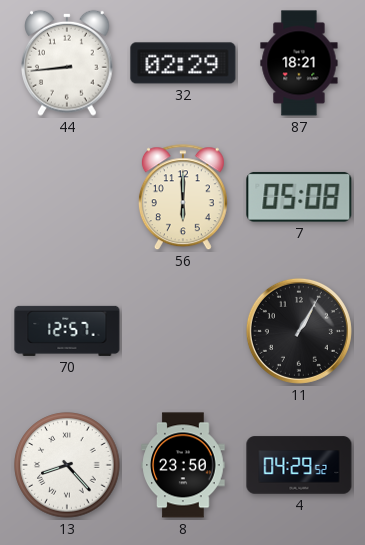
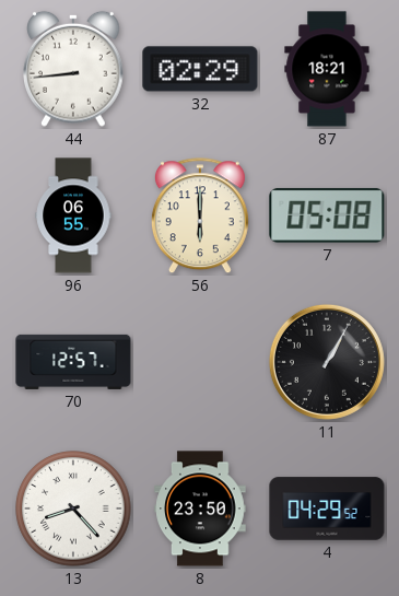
96: none -> 06:55
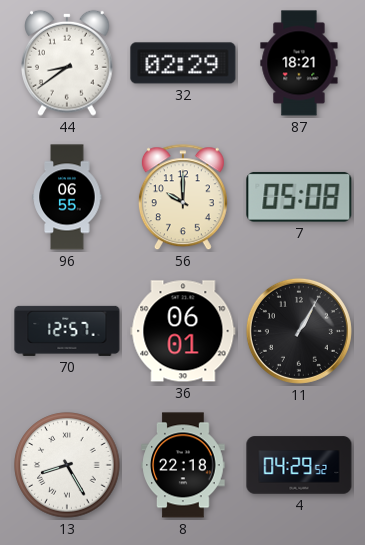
44: 8:44 -> 8:39
56: 6:00 -> 10:00
36: none -> 06:01
13: 8:23 -> 8:25
8: 23:50 -> 22:18
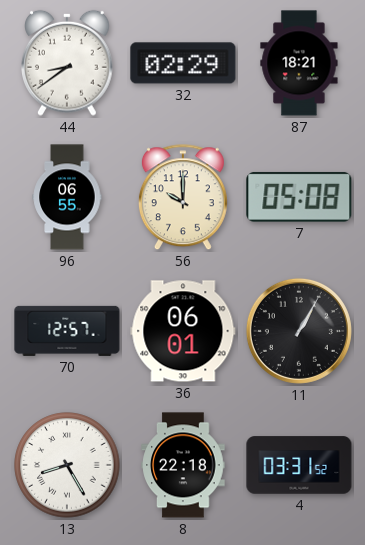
4: 04:29 -> 03:31
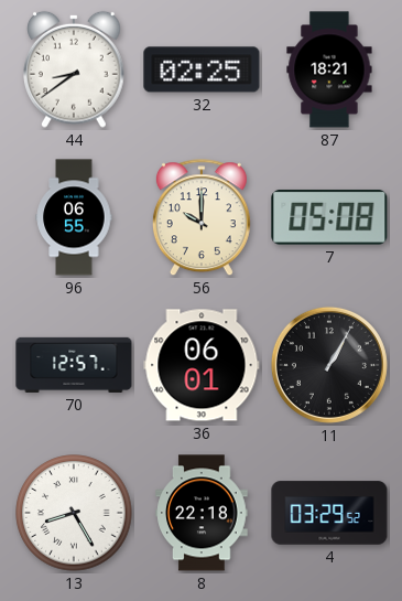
32: 02:29 -> 02:25
4: 03:31 -> 03:29
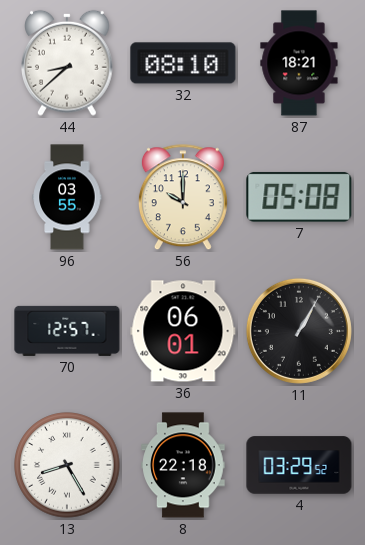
44: 8:39 -> 8:38
32: 02:25 -> 08:10
96: 06:55 -> 03:55
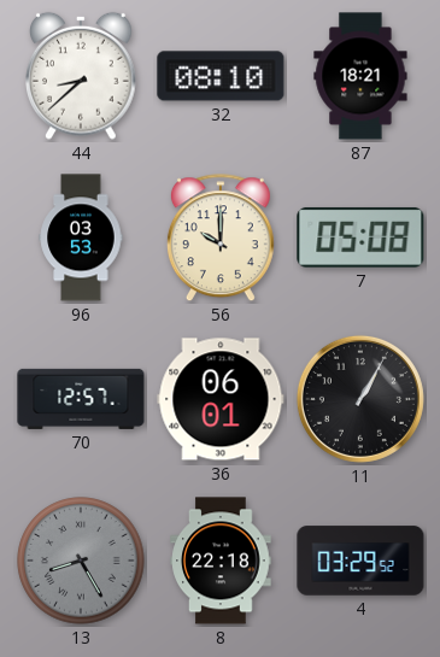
96: 03:55 -> 03:53
13 dial: white -> grey
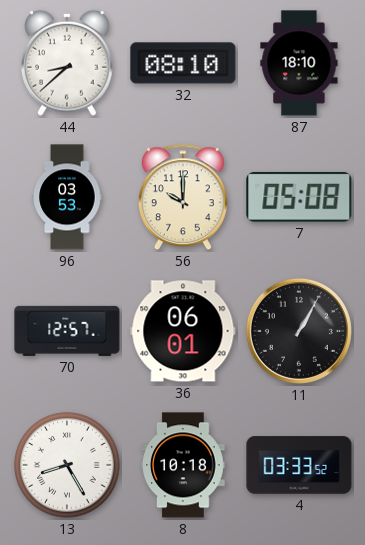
87: 18:21 -> 18:10
13 dial: grey -> white
8: 22:18 -> 10:18
4: 03:29 -> 03:33
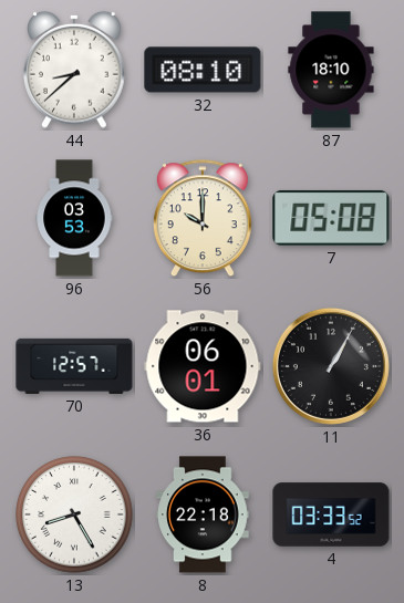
8: 10:18 -> 22:18
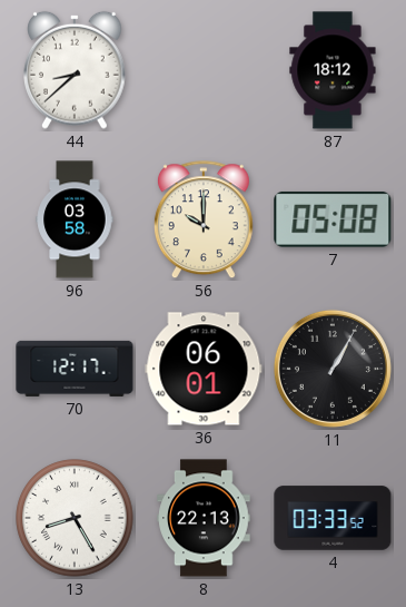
32: 08:10 -> none
87: 18:10 -> 18:12
96: 03:53 -> 03:58
70: 12:57 -> 12:17
8: 22:18 -> 22:13
